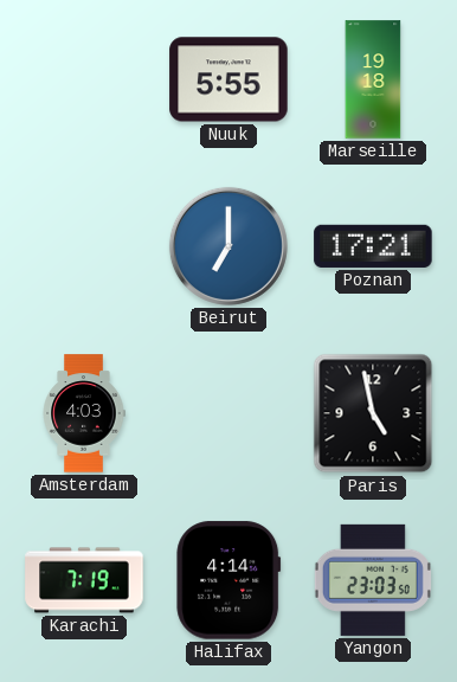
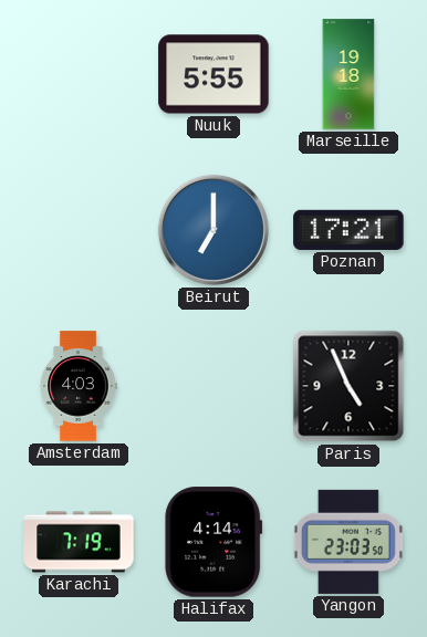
Paris: 4:58 -> 4:56
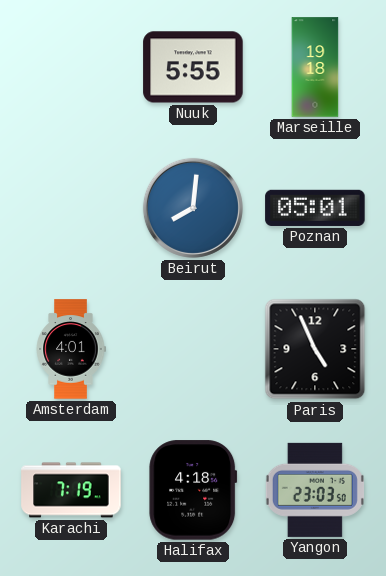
Beirut: 7:00 -> 8:01
Poznan: 17:21 -> 05:01
Amsterdam: 4:03 -> 4:01
Halifax: 4:14 -> 4:18
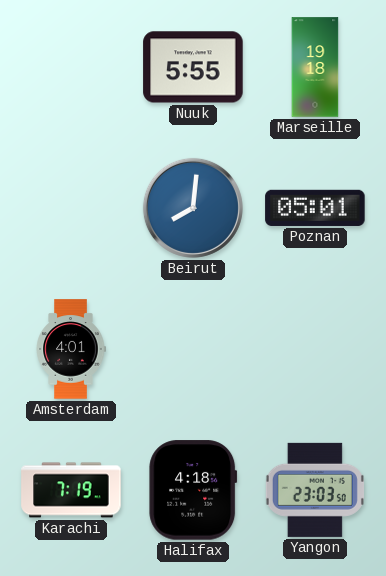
Paris: 4:56 -> none
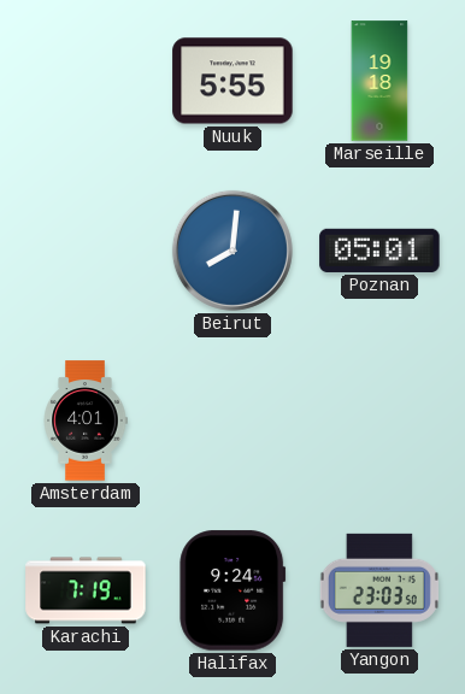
Halifax: 4:18 -> 9:24
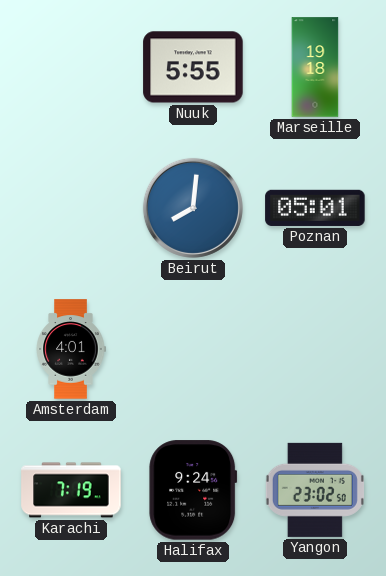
Yangon: 23:03 -> 23:02
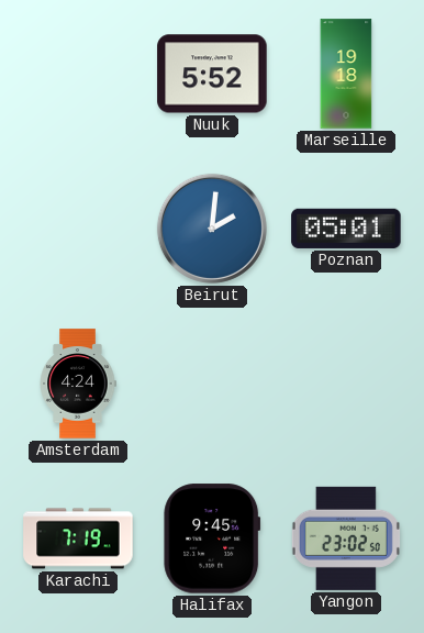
Nuuk: 5:55 -> 5:52
Beirut: 8:01 -> 2:01
Amsterdam: 4:01 -> 4:24
Halifax: 9:24 -> 9:45
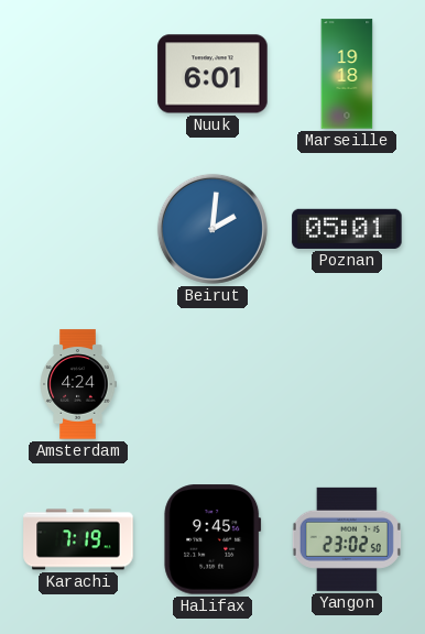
Nuuk: 5:52 -> 6:01
